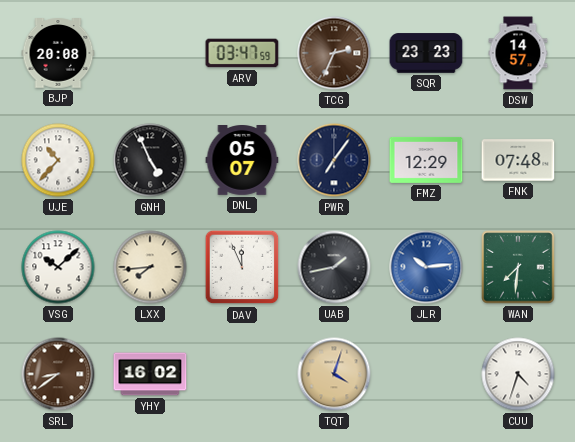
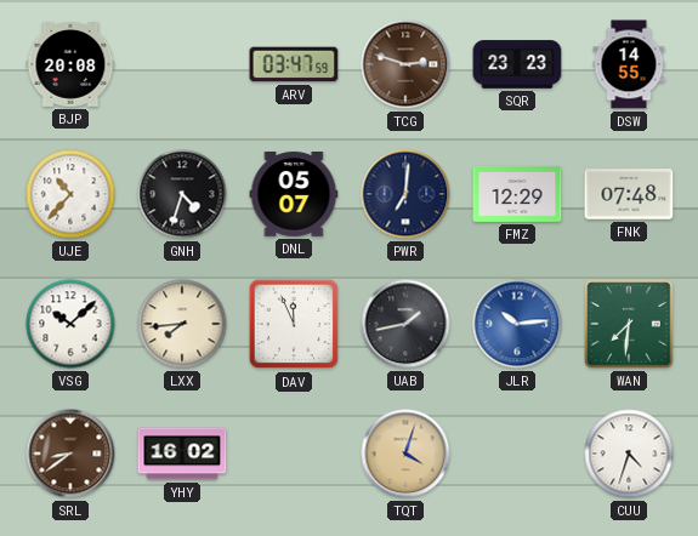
TCG: 2:34 -> 2:48
DSW: 14:57 -> 14:55
GNH: 4:56 -> 4:33
PWR: 7:06 -> 7:01
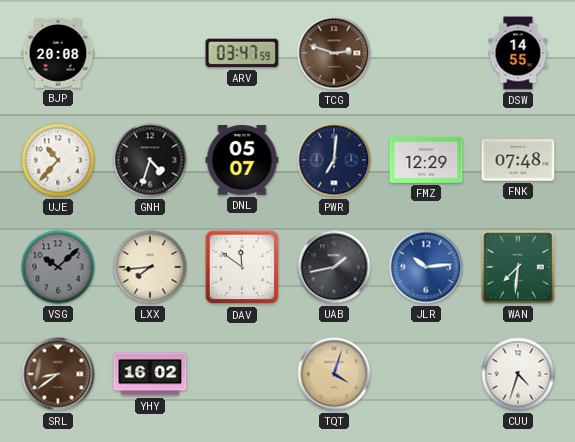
SQR: 23:23 -> none
VSG dial: white -> grey
DAV: 11:56 -> 11:51
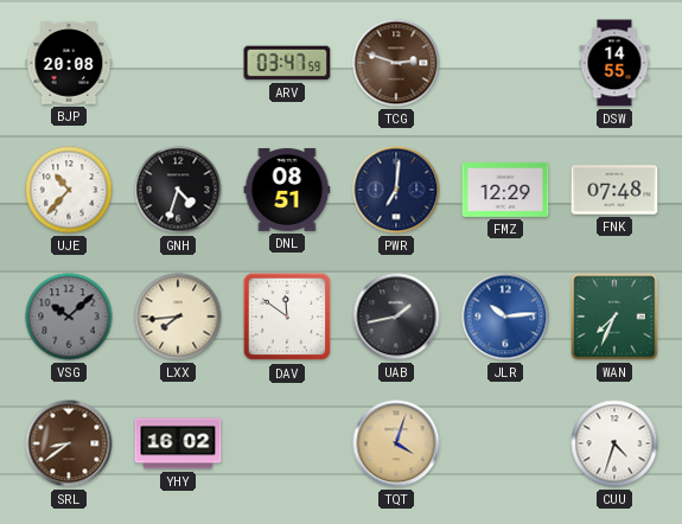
DNL: 05:07 -> 08:51
WAN: 7:31 -> 7:34
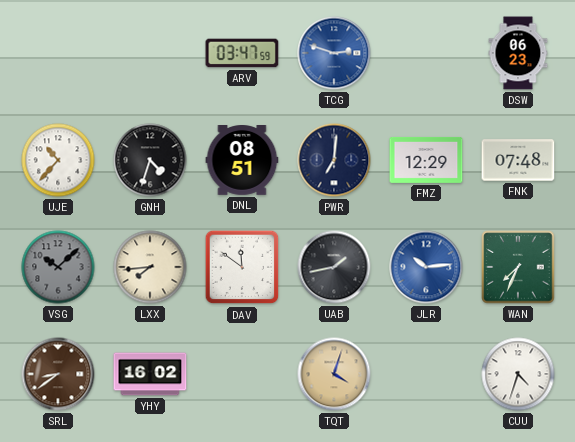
BJP: 20:08 -> none
TCG dial: brown -> blue
DSW: 14:55 -> 06:23
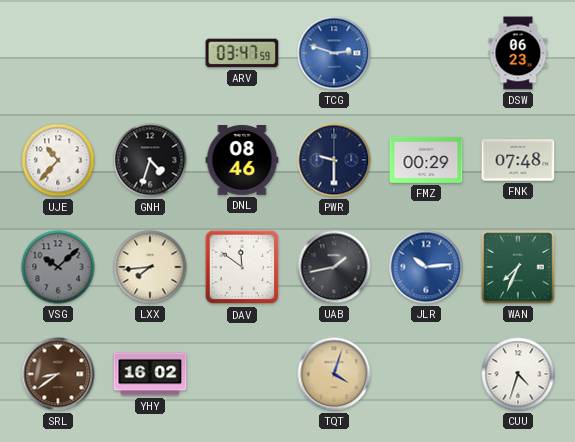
DNL: 08:51 -> 08:46
PWR: 7:01 -> 9:30
FMZ: 12:29 -> 00:29
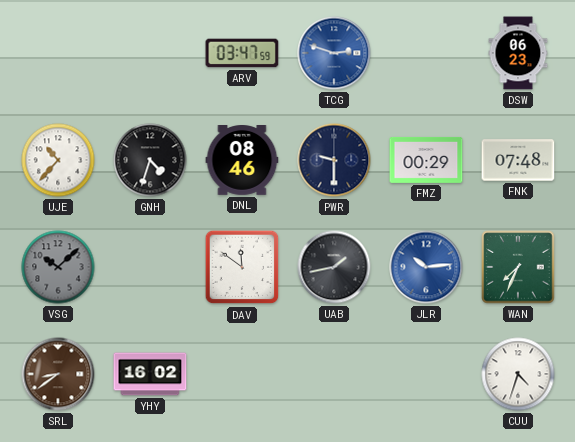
LXX: 7:44 -> none
TQT: 4:03 -> none
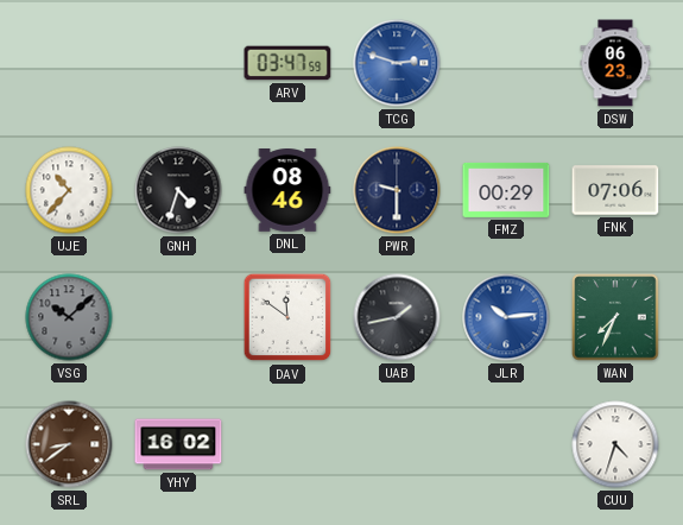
FNK: 07:48 -> 07:06
